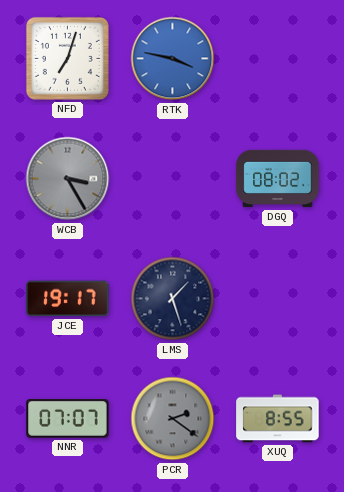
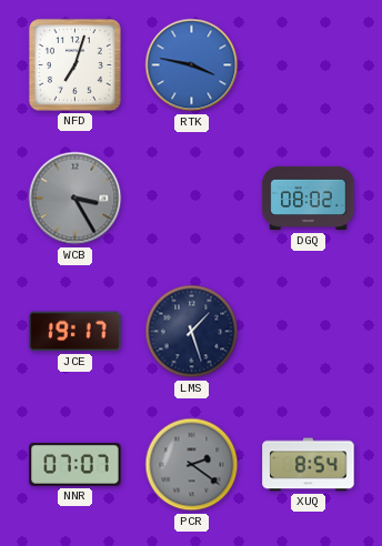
XUQ: 8:55 -> 8:54
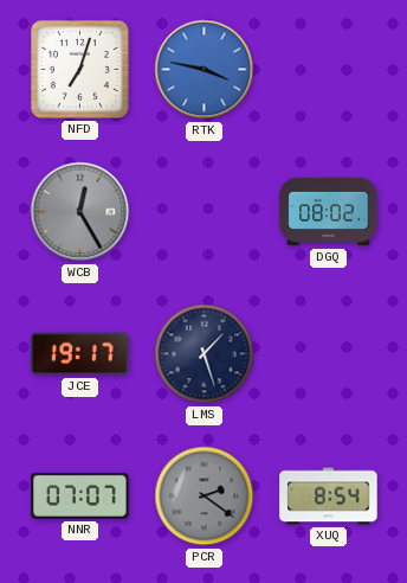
WCB: 3:25 -> 12:25
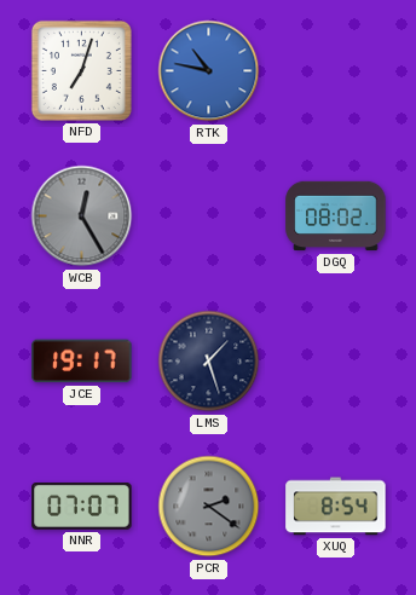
RTK: 3:47 -> 10:47
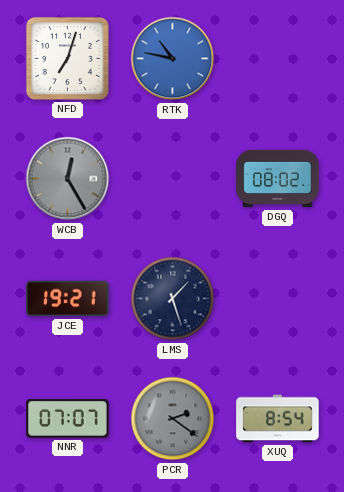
JCE: 19:17 -> 19:21
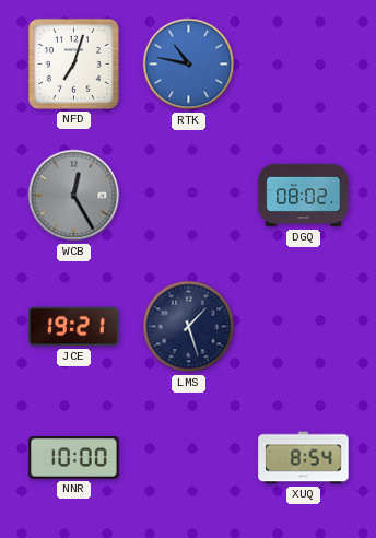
NNR: 07:07 -> 10:00
PCR: 2:21 -> none
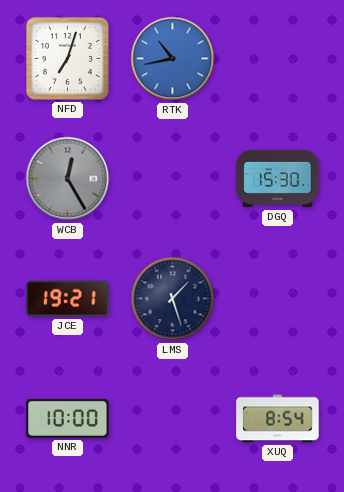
RTK: 10:47 -> 10:43
DGQ: 08:02 -> 15:30
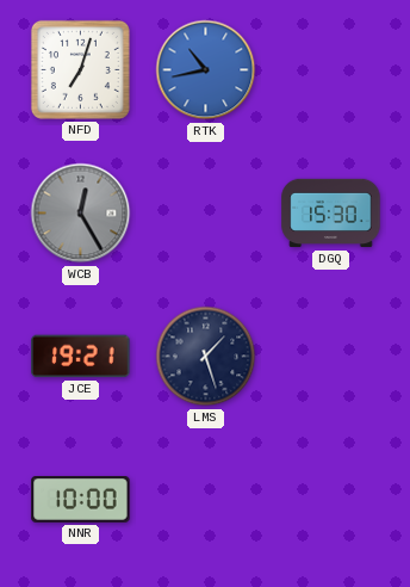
XUQ: 8:54 -> none
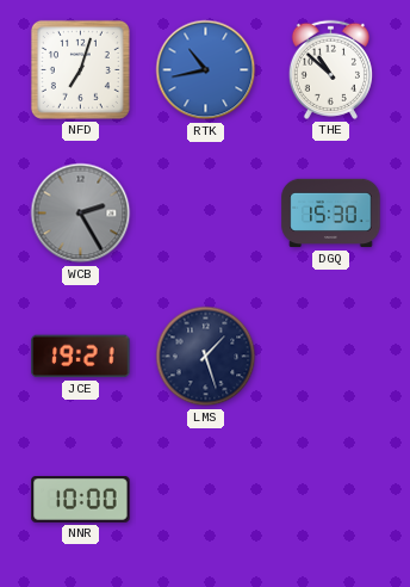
THE: none -> 10:52
WCB: 12:25 -> 2:25
